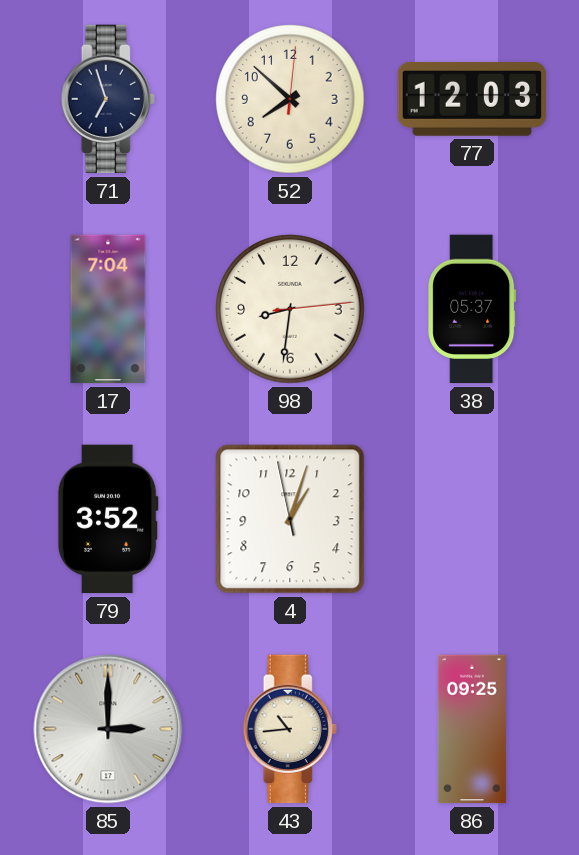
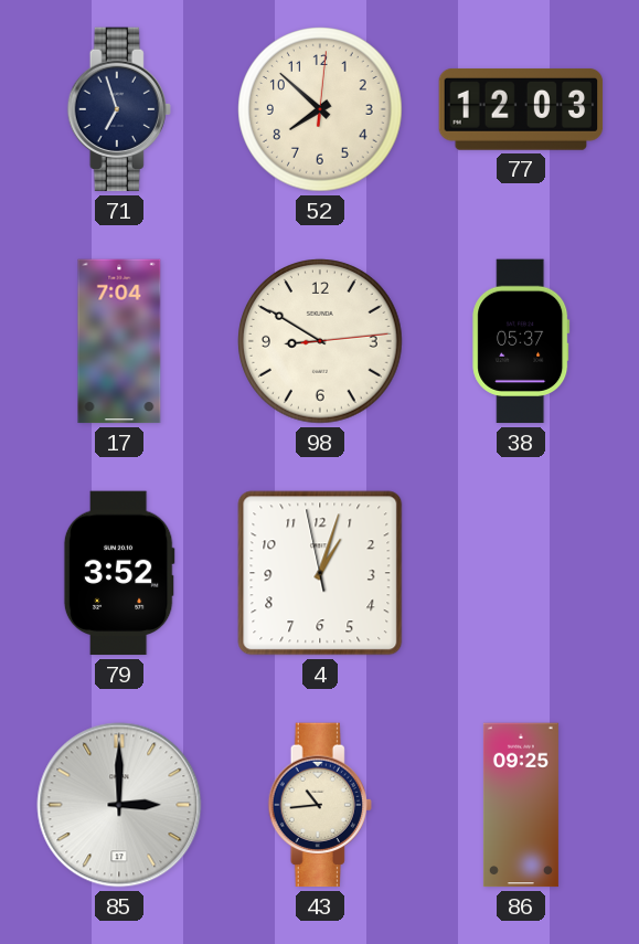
98: 8:31 -> 8:50
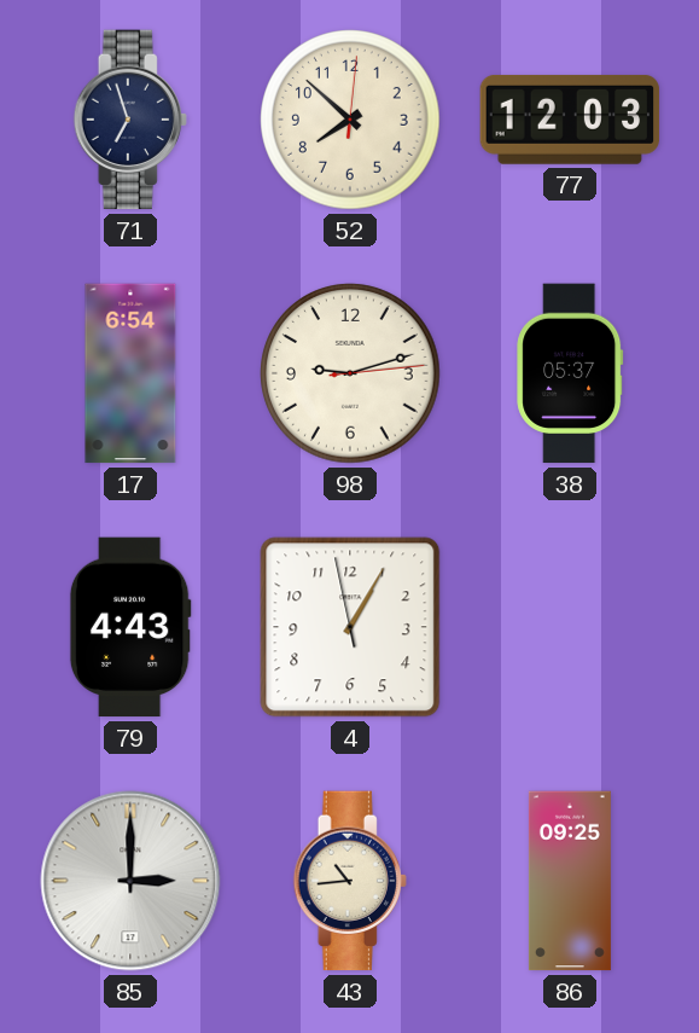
17: 7:04 -> 6:54
98: 8:50 -> 9:12
79: 3:52 -> 4:43
4: 1:02 -> 1:04
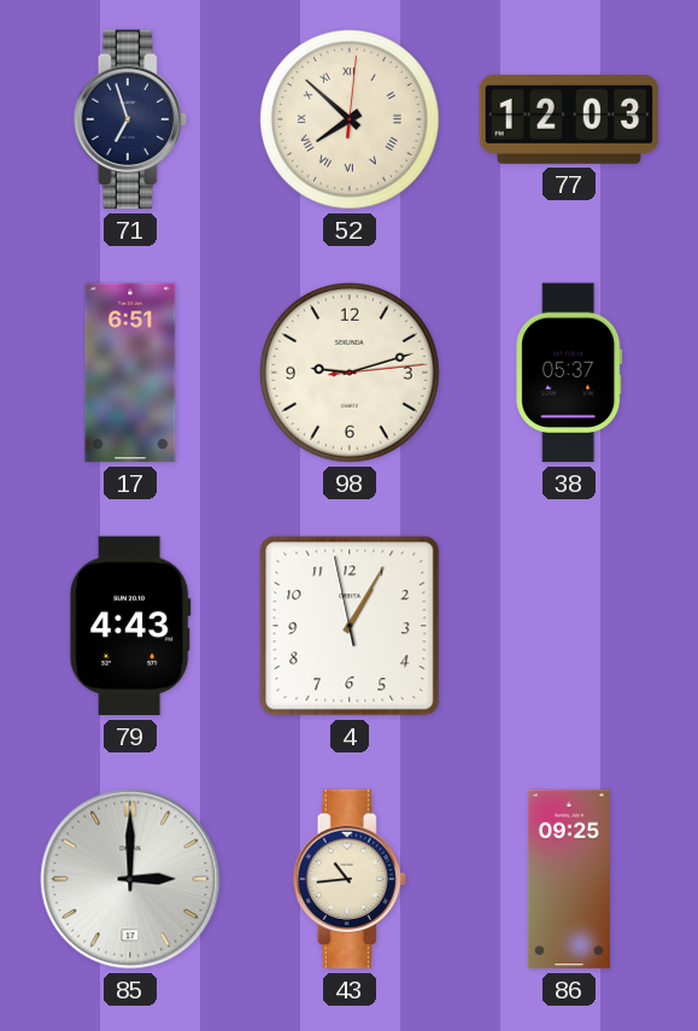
52 numerals: Arabic -> Roman
17: 6:54 -> 6:51
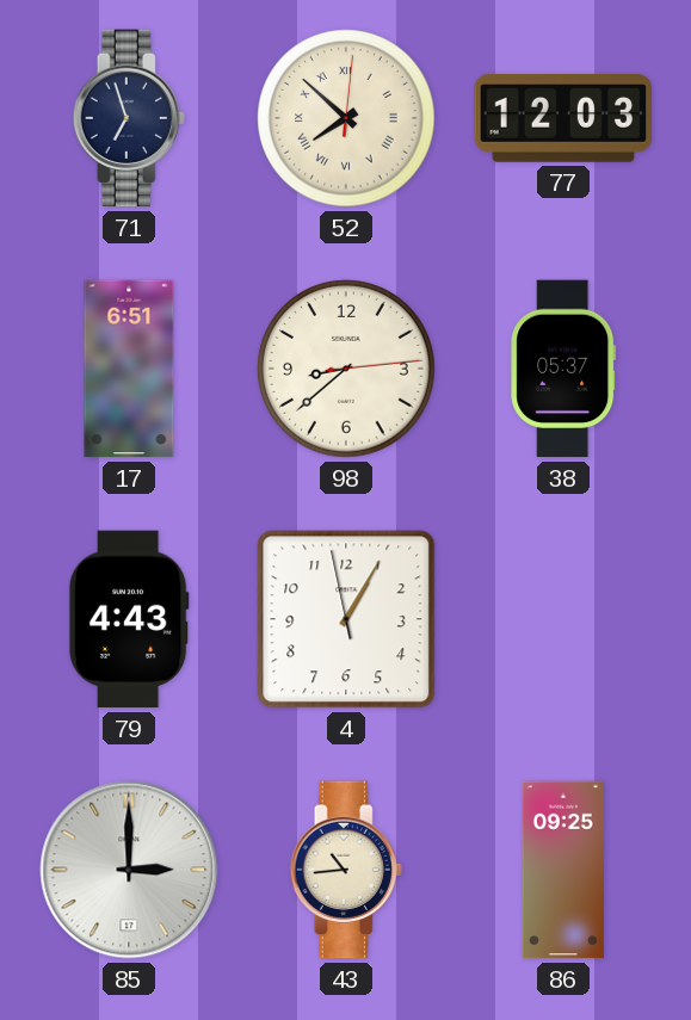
98: 9:12 -> 8:38
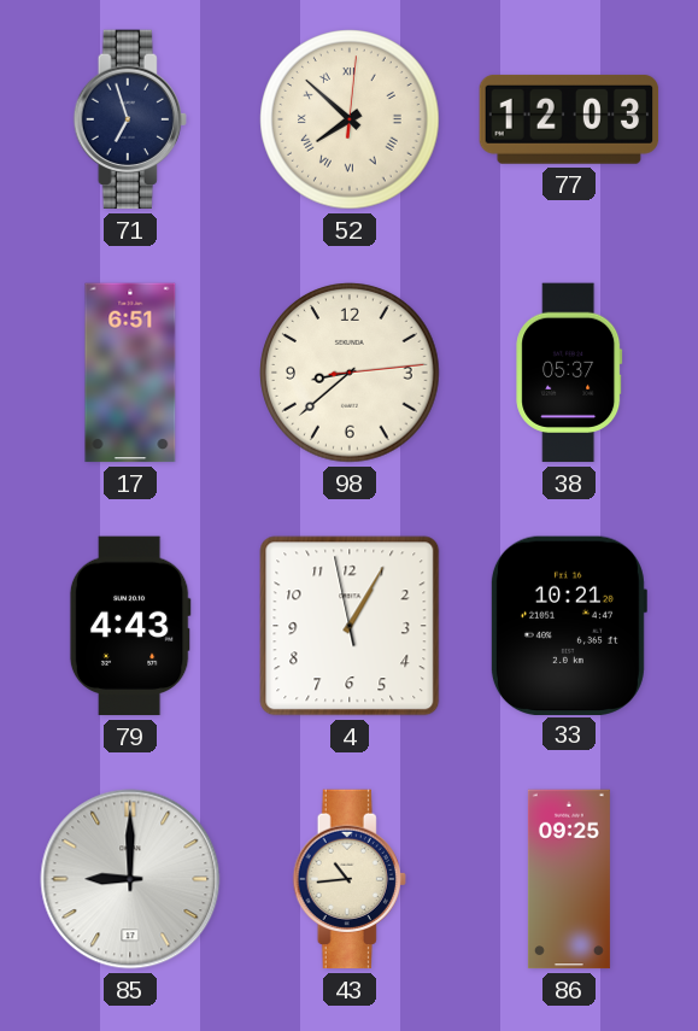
33: none -> 10:21
85: 3:00 -> 9:00
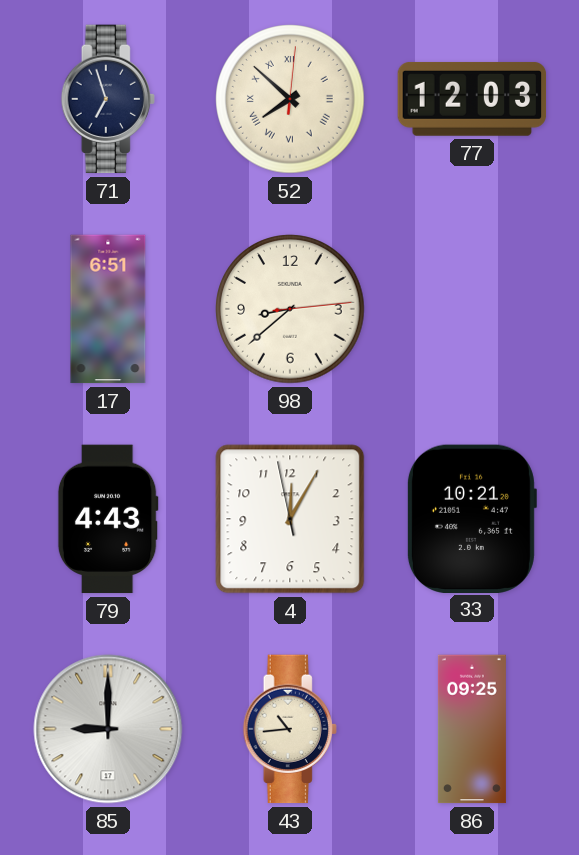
38: 05:37 -> none
4: 1:04 -> 12:04
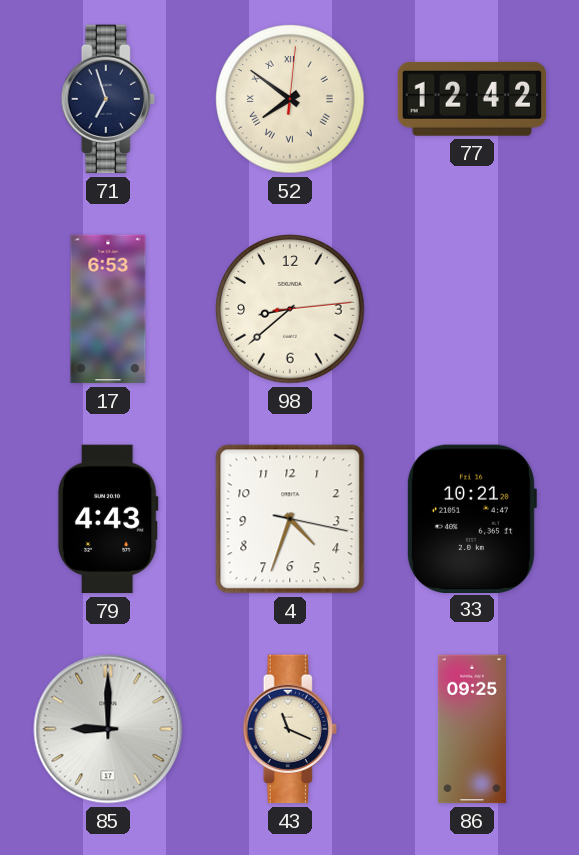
52: 7:52 -> 7:51
77: 12:03 -> 12:42
17: 6:51 -> 6:53
4: 12:04 -> 4:33
43: 10:44 -> 11:19
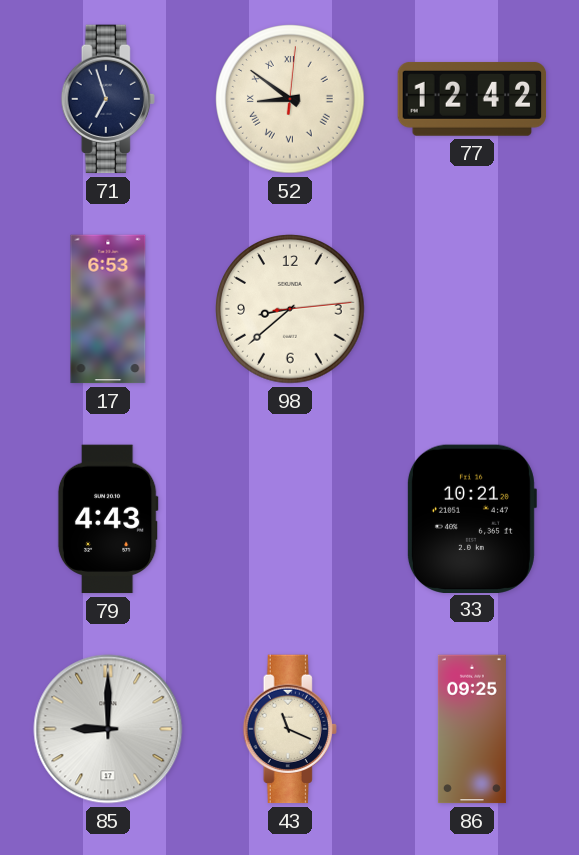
52: 7:51 -> 8:51
4: 4:33 -> none
